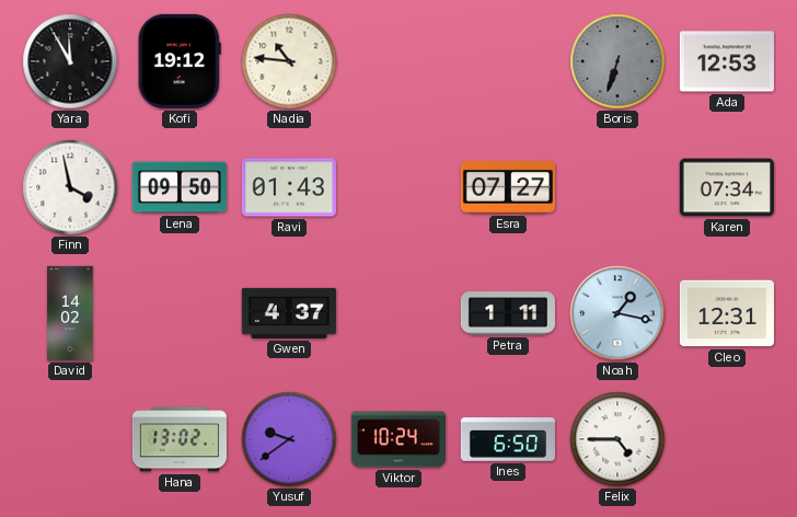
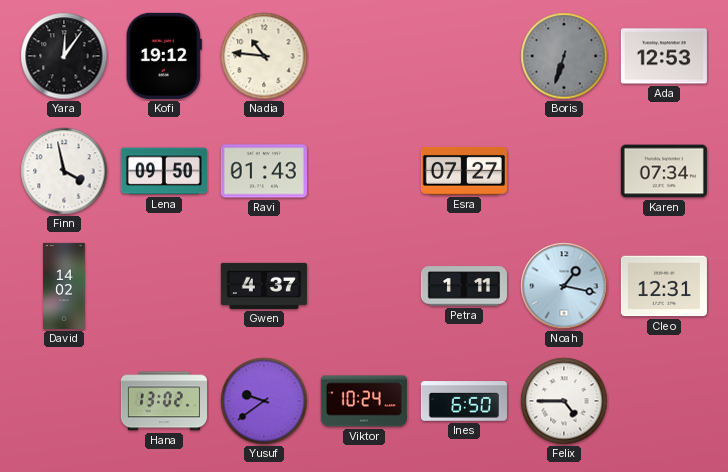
Yara: 11:55 -> 12:06
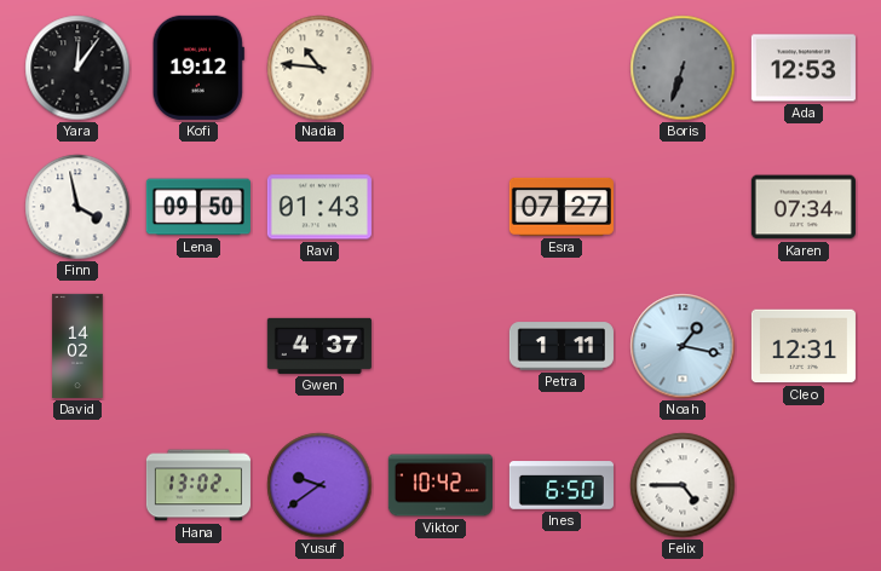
Viktor: 10:24 -> 10:42
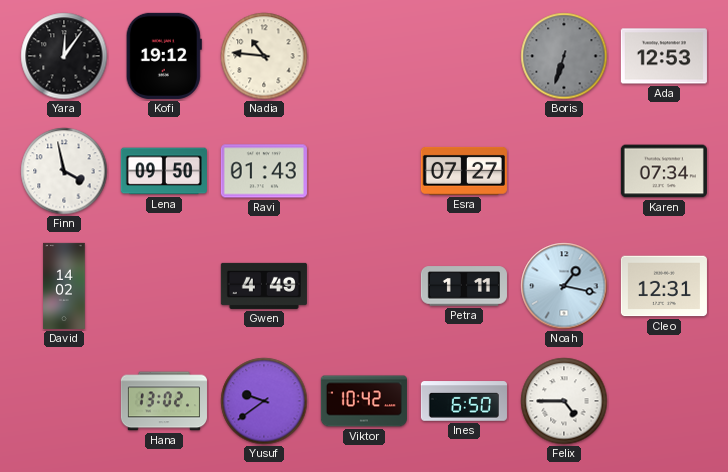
Gwen: 4:37 -> 4:49
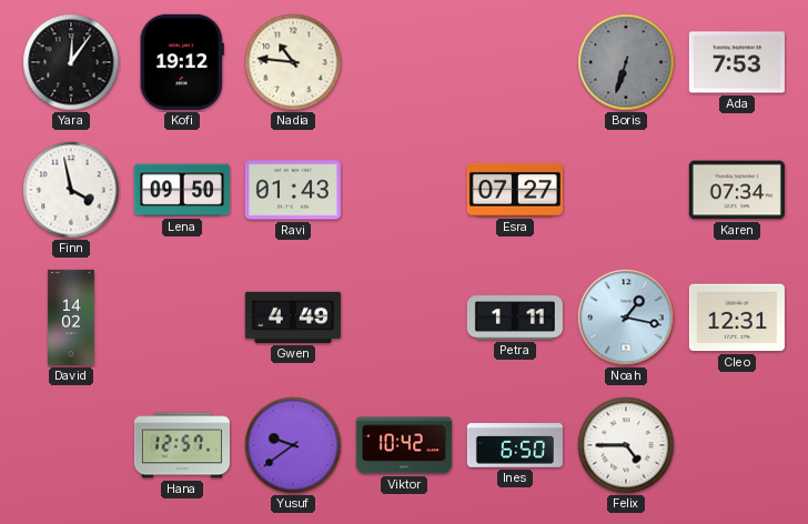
Ada: 12:53 -> 7:53
Hana: 13:02 -> 12:57
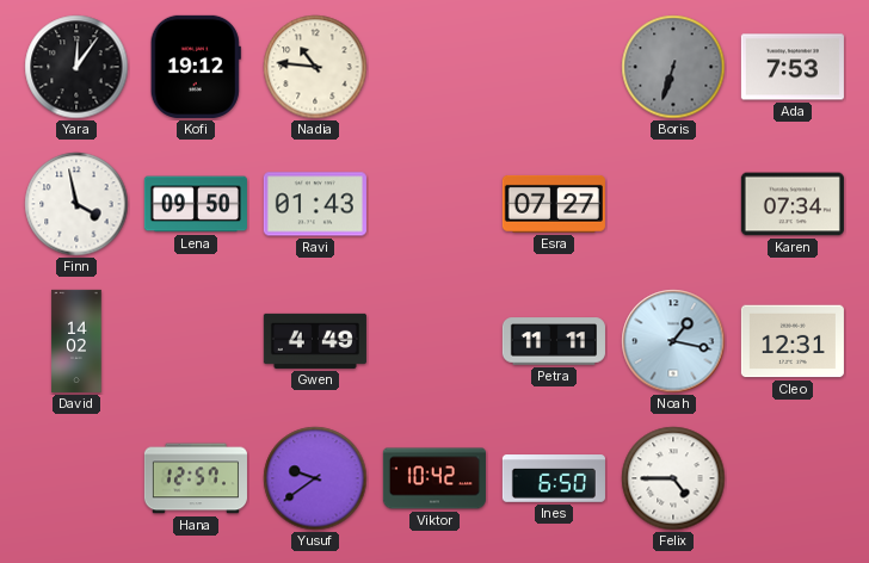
Petra: 1:11 -> 11:11
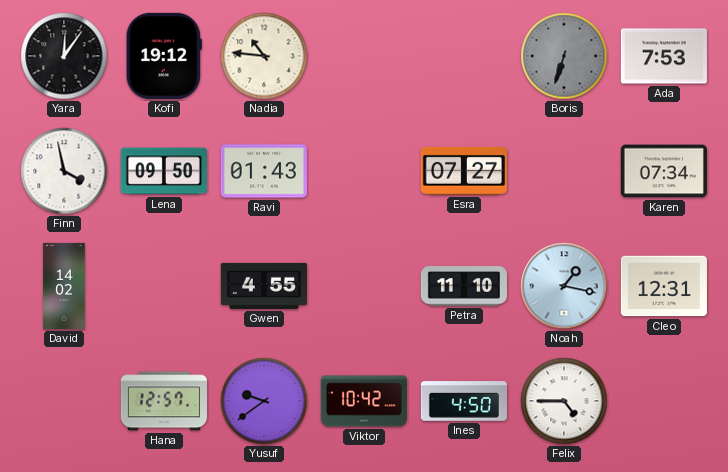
Gwen: 4:49 -> 4:55
Petra: 11:11 -> 11:10
Ines: 6:50 -> 4:50
